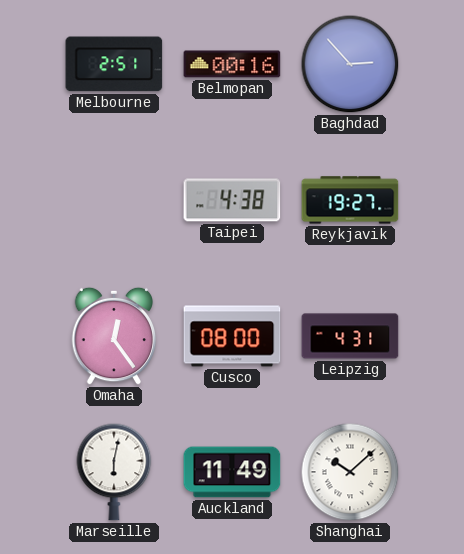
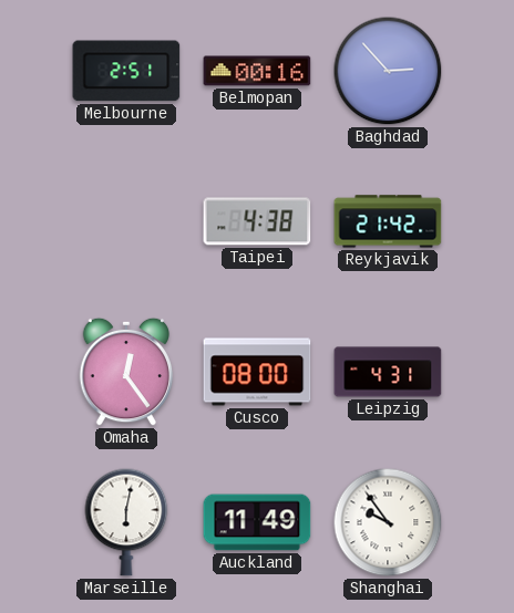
Reykjavik: 19:27 -> 21:42
Shanghai: 10:08 -> 9:54
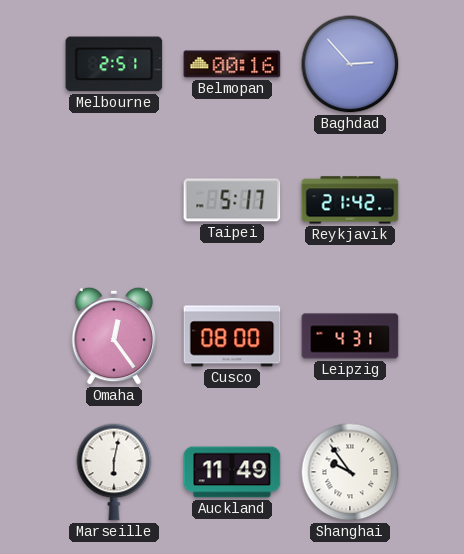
Taipei: 4:38 -> 5:17
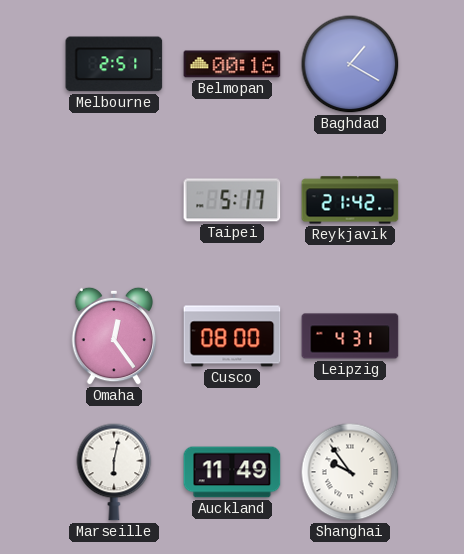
Baghdad: 2:53 -> 1:20
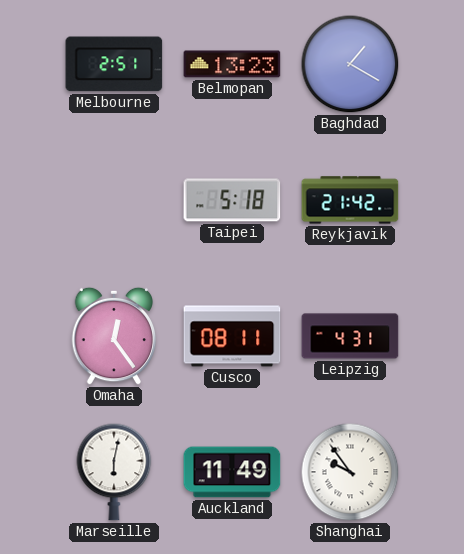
Belmopan: 00:16 -> 13:23
Taipei: 5:17 -> 5:18
Cusco: 08:00 -> 08:11
